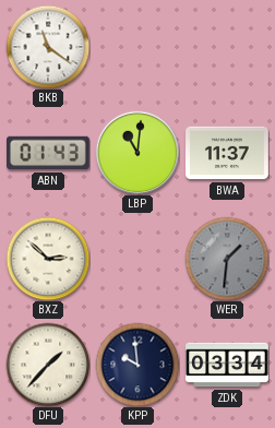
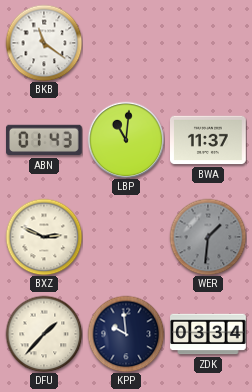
BXZ: 2:52 -> 2:49
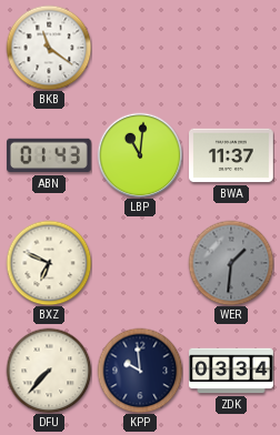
BXZ: 2:49 -> 6:49
DFU: 1:37 -> 7:37
